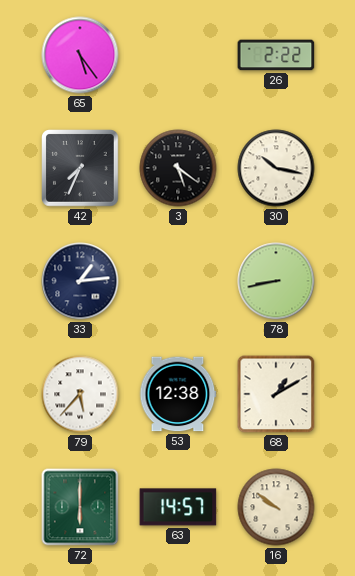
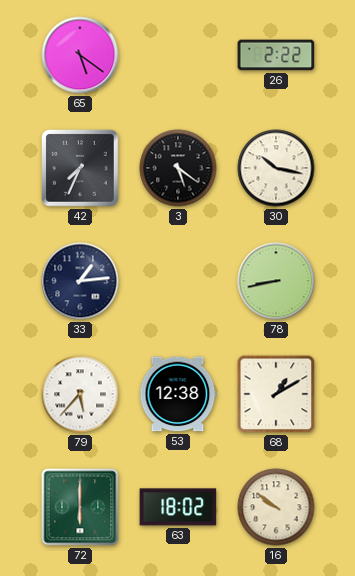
65: 5:24 -> 5:21
63: 14:57 -> 18:02
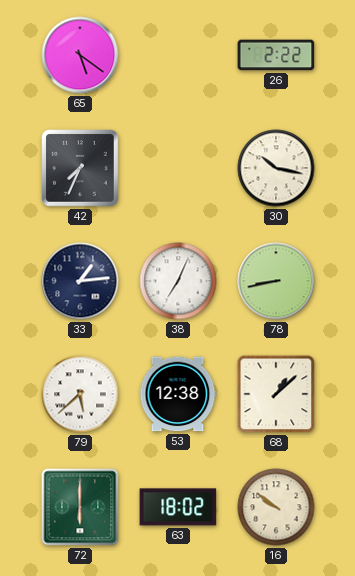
3: 5:21 -> none
38: none -> 7:04
79: 5:37 -> 5:38
68: 1:10 -> 1:08
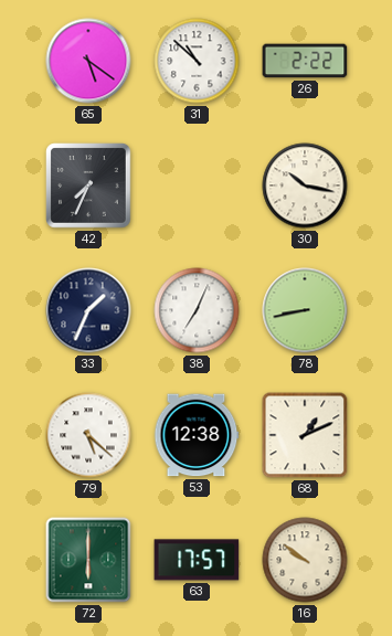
31: none -> 10:52
33: 1:14 -> 1:34
79: 5:38 -> 5:22
68: 1:08 -> 1:11
63: 18:02 -> 17:57
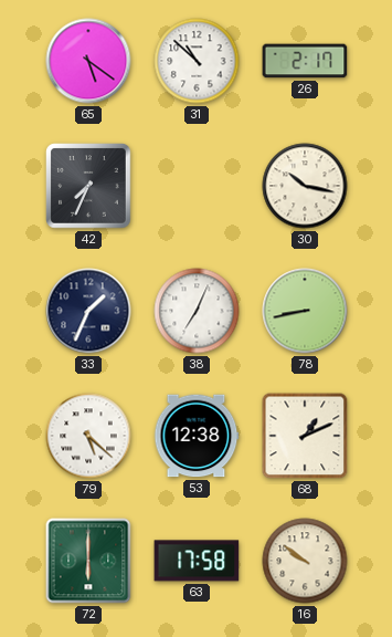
26: 2:22 -> 2:17
63: 17:57 -> 17:58
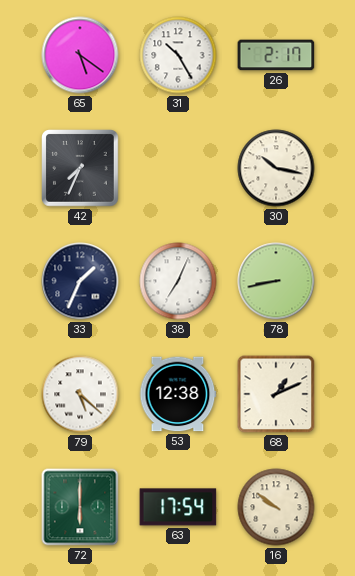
31: 10:52 -> 10:25
63: 17:58 -> 17:54
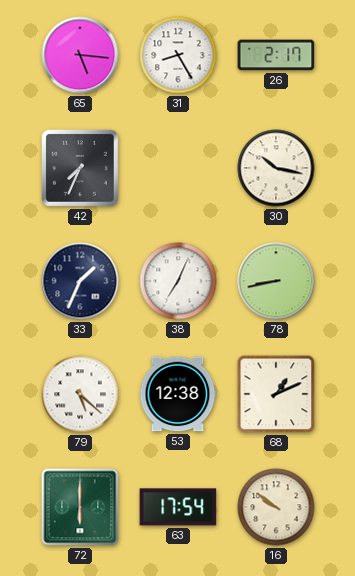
65: 5:21 -> 5:16
31: 10:25 -> 8:25
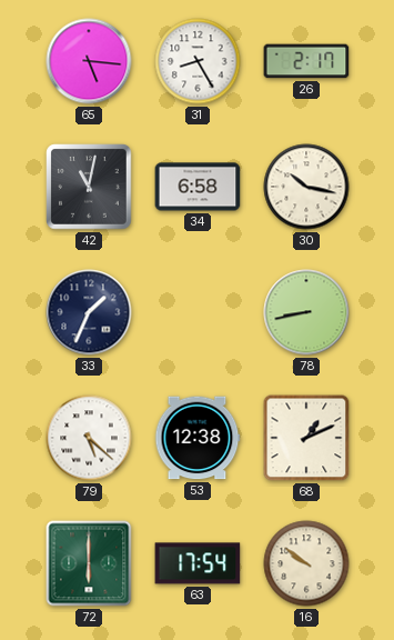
42: 7:34 -> 11:02
34: none -> 6:58
38: 7:04 -> none
